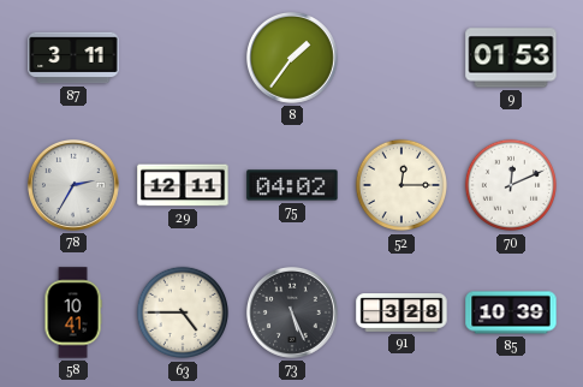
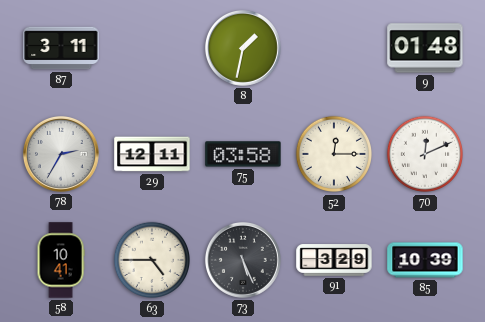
8: 1:36 -> 1:32
9: 01:53 -> 01:48
75: 04:02 -> 03:58
91: 3:28 -> 3:29
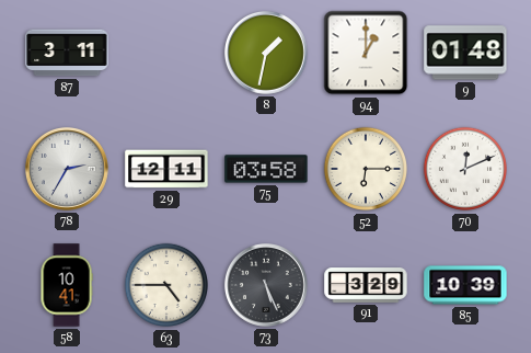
94: none -> 1:00
52: 12:15 -> 6:15
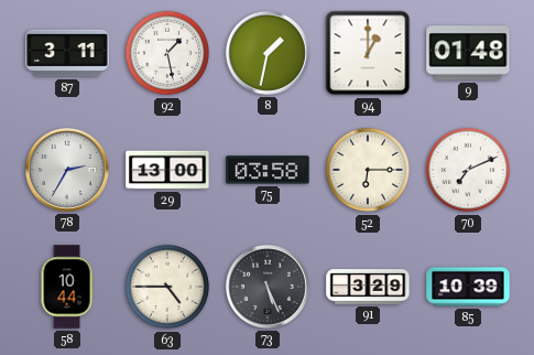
92: none -> 1:28
29: 12:11 -> 13:00
70: 12:11 -> 7:11
58: 10:41 -> 10:44
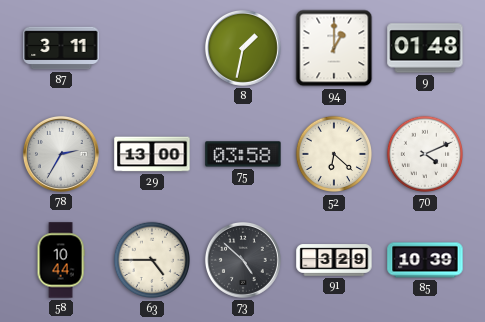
92: 1:28 -> none
52: 6:15 -> 6:22
70: 7:11 -> 4:11
73: 5:26 -> 4:52
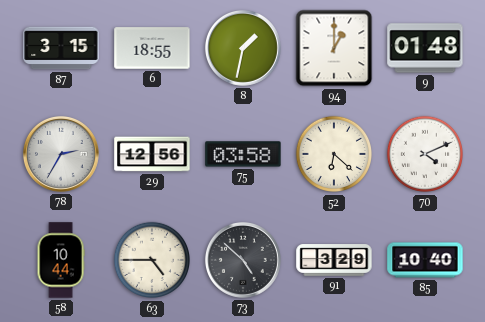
87: 3:11 -> 3:15
6: none -> 18:55
29: 13:00 -> 12:56
85: 10:39 -> 10:40
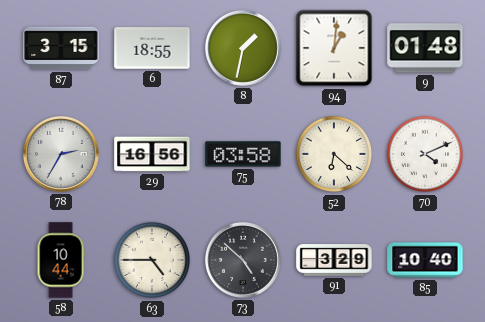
94: 1:00 -> 1:01
29: 12:56 -> 16:56
